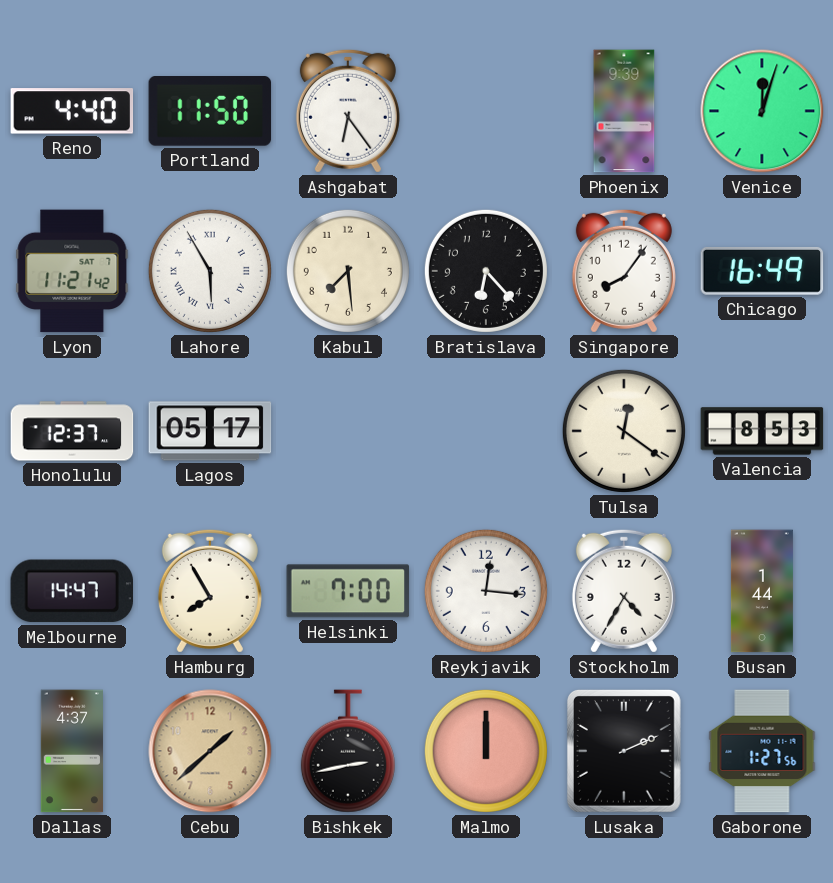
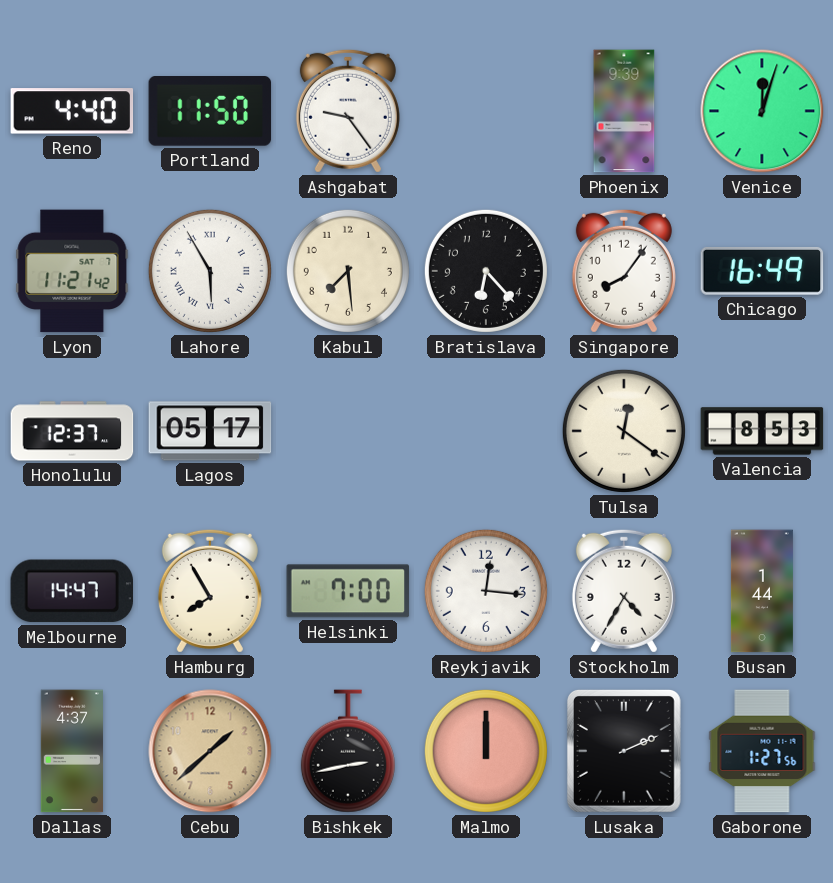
Ashgabat: 6:24 -> 9:24
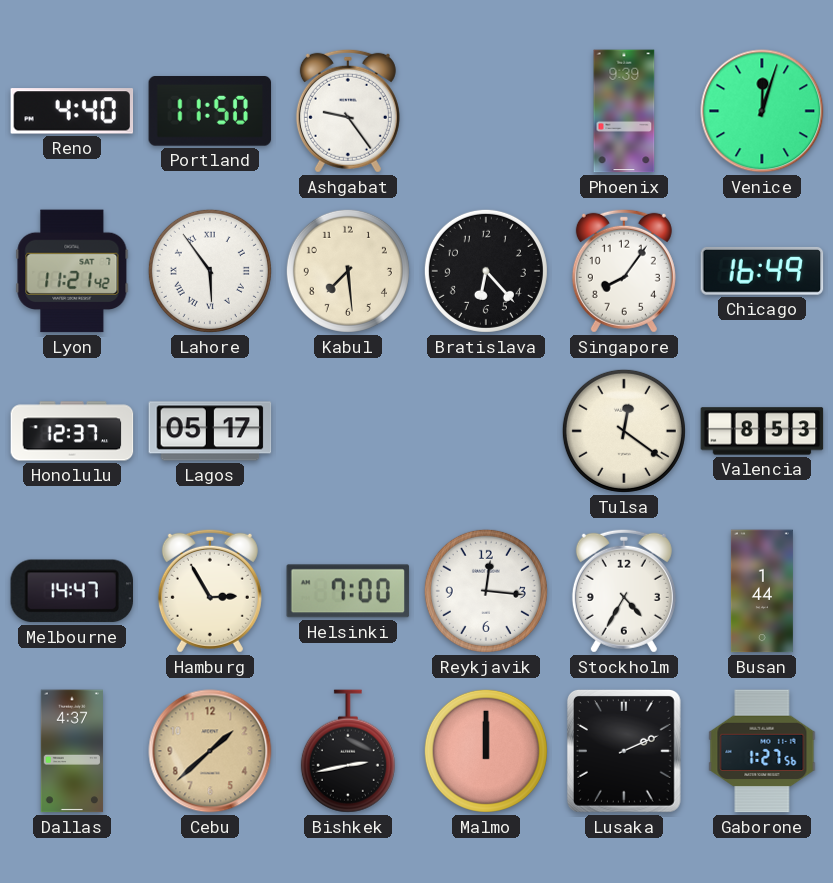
Lahore: 5:55 -> 5:54
Hamburg: 7:55 -> 2:55
